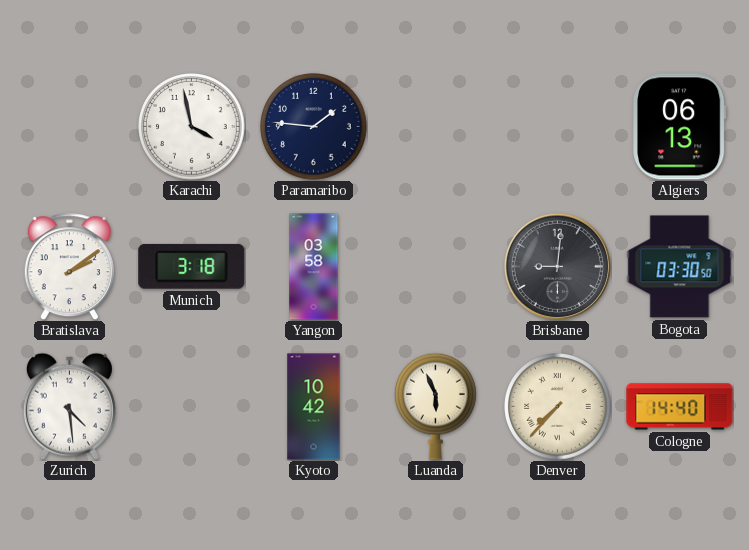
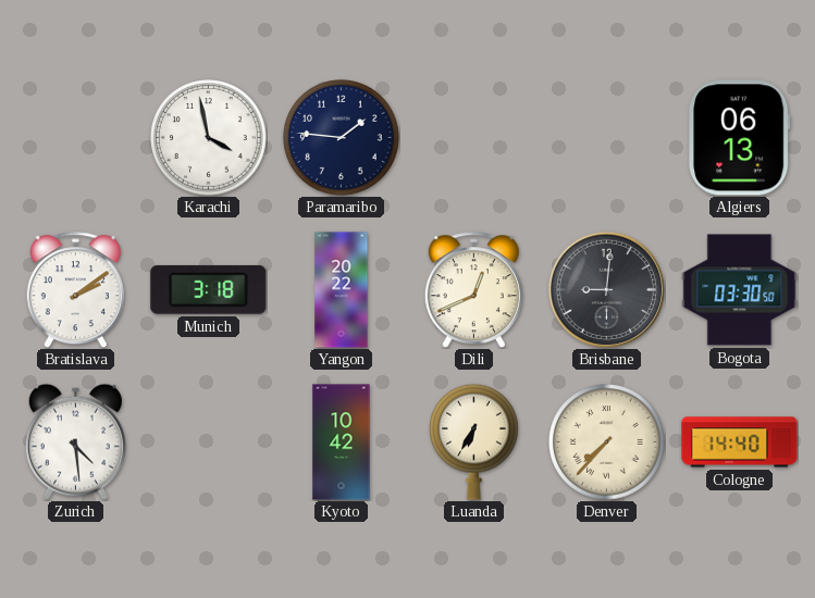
Yangon: 03:58 -> 20:22
Dili: none -> 12:41
Luanda: 5:56 -> 6:35
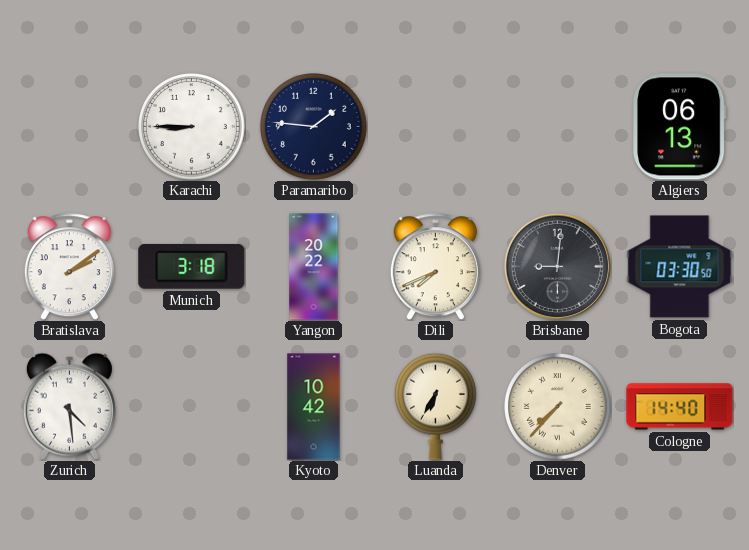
Karachi: 3:58 -> 8:45
Dili: 12:41 -> 7:41
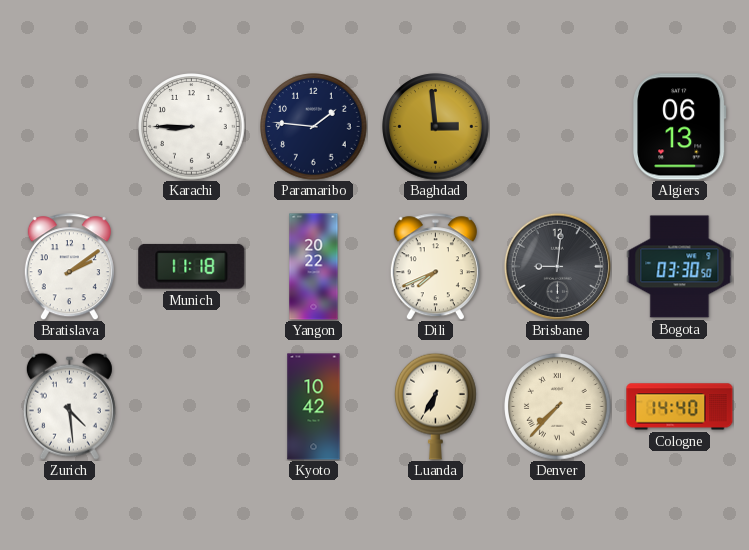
Baghdad: none -> 2:59
Munich: 3:18 -> 11:18
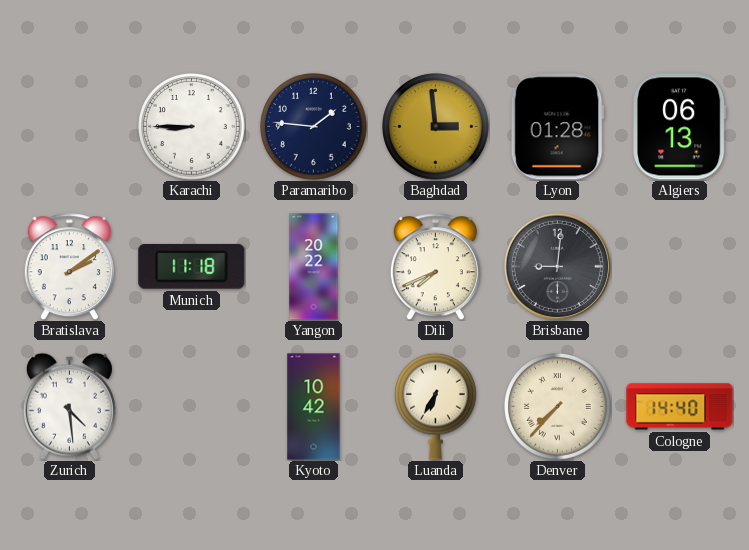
Lyon: none -> 01:28
Bogota: 03:30 -> none
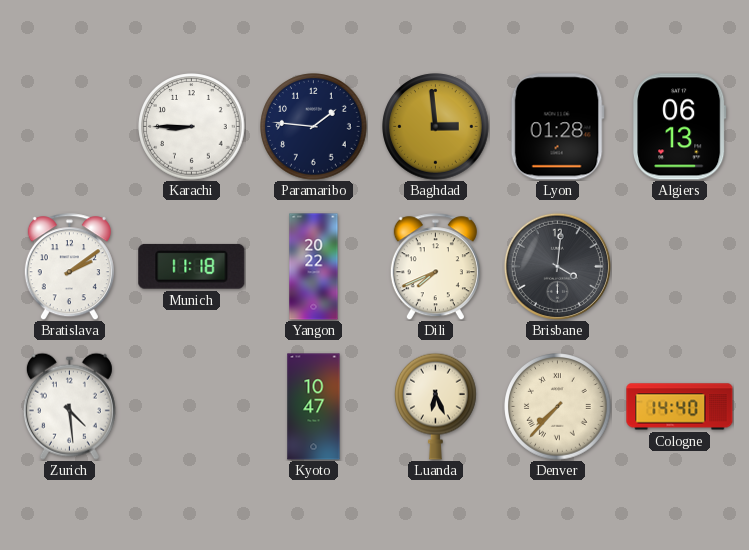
Brisbane: 9:01 -> 4:01
Kyoto: 10:42 -> 10:47
Luanda: 6:35 -> 6:26
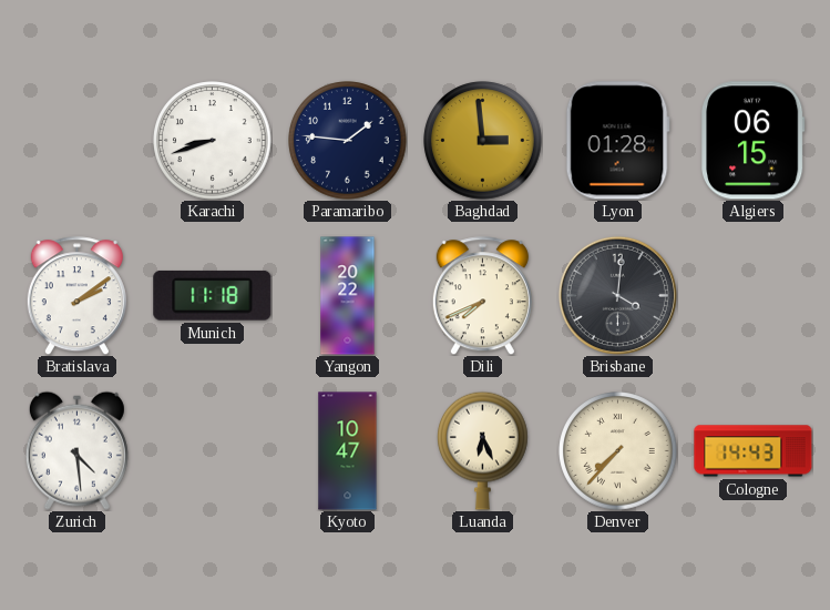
Karachi: 8:45 -> 8:42
Algiers: 06:13 -> 06:15
Cologne: 14:40 -> 14:43
